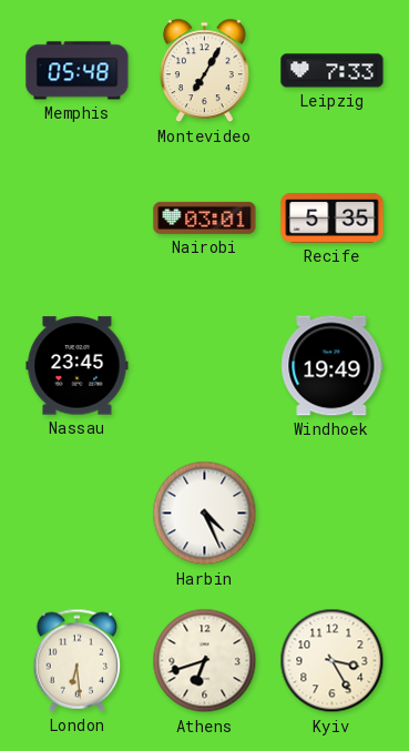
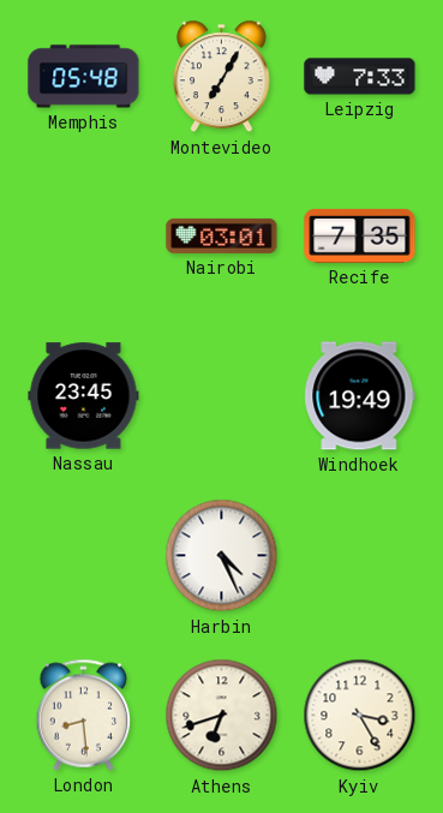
Recife: 5:35 -> 7:35
London: 6:29 -> 8:29
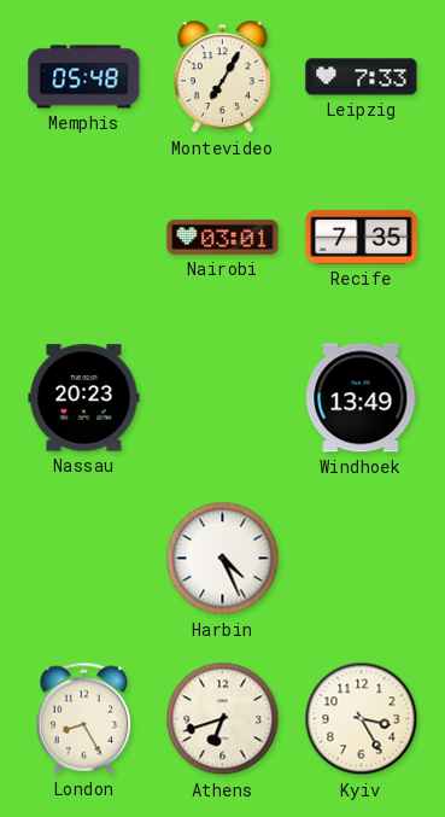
Nassau: 23:45 -> 20:23
Windhoek: 19:49 -> 13:49
London: 8:29 -> 8:25
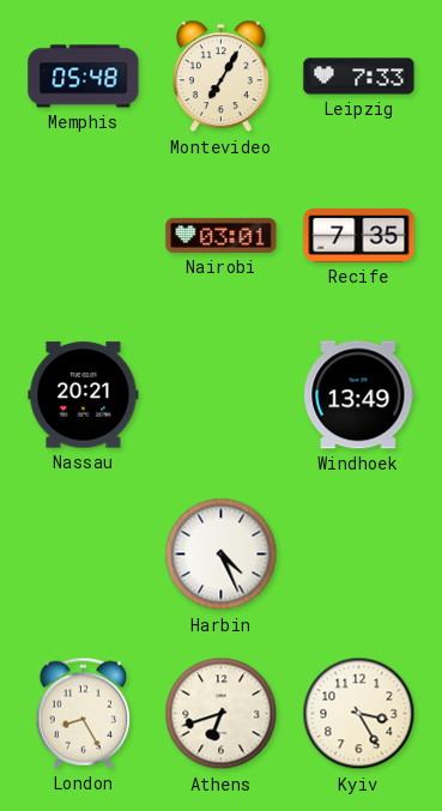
Nassau: 20:23 -> 20:21
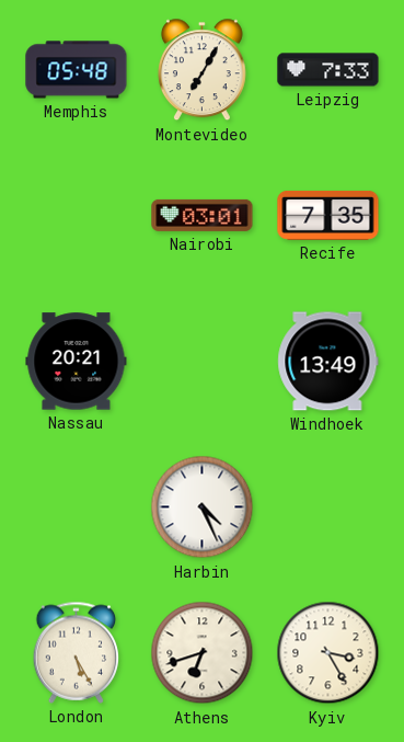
London: 8:25 -> 5:25
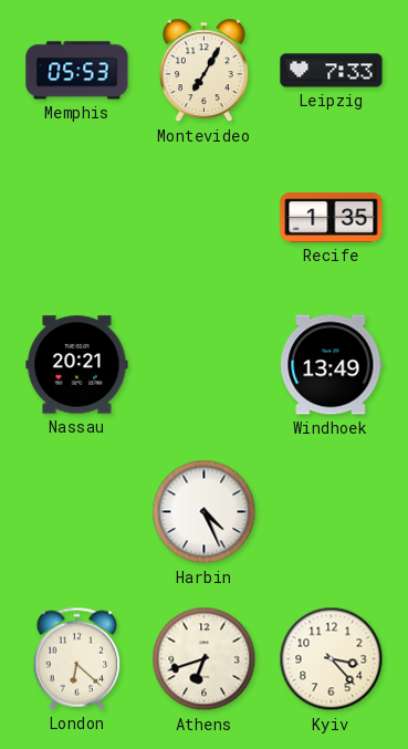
Memphis: 05:48 -> 05:53
Nairobi: 03:01 -> none
Recife: 7:35 -> 1:35
London: 5:25 -> 6:22
Kyiv: 3:25 -> 3:23
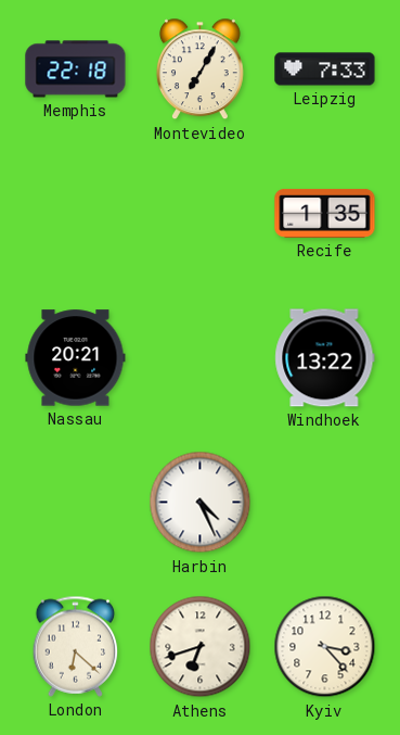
Memphis: 05:53 -> 22:18
Windhoek: 13:49 -> 13:22
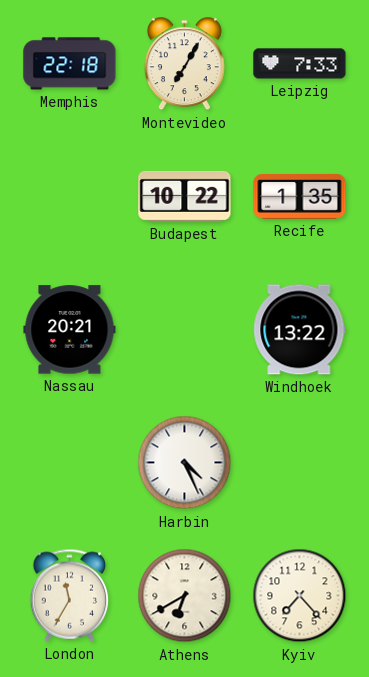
Budapest: none -> 10:22
London: 6:22 -> 11:35
Athens: 6:42 -> 6:40
Kyiv: 3:23 -> 7:23
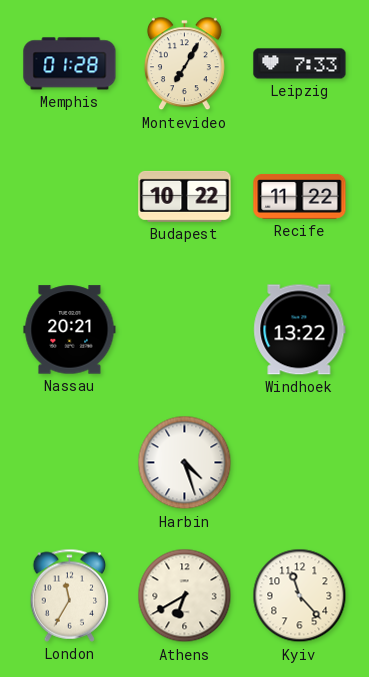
Memphis: 22:18 -> 01:28
Recife: 1:35 -> 11:22
Harbin: 4:26 -> 4:27
Kyiv: 7:23 -> 11:23
